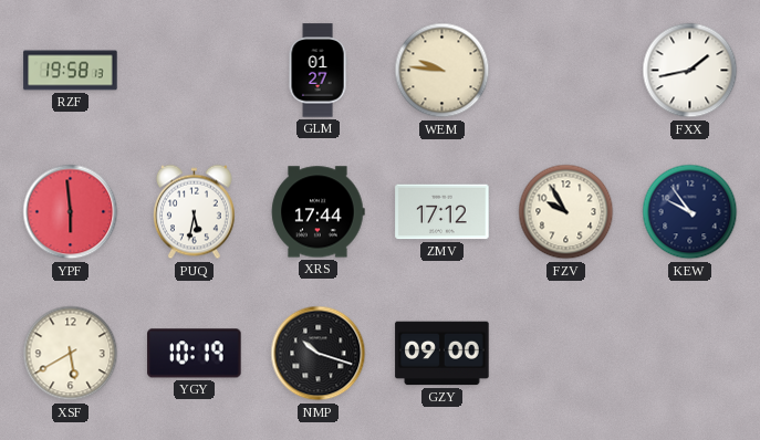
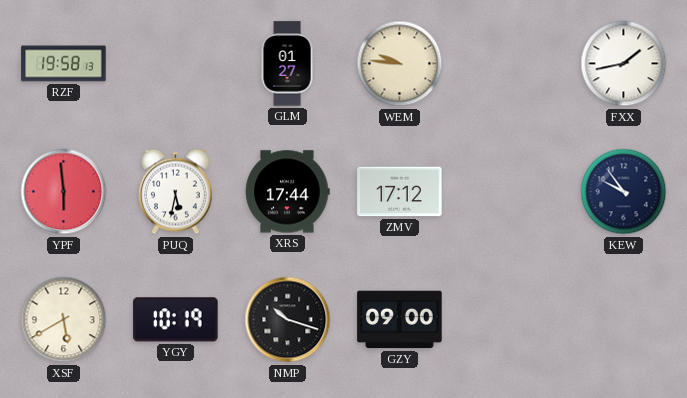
FZV: 9:55 -> none
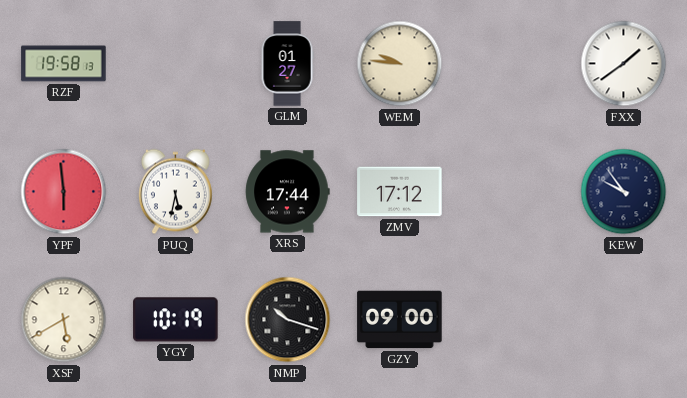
FXX: 1:43 -> 1:39
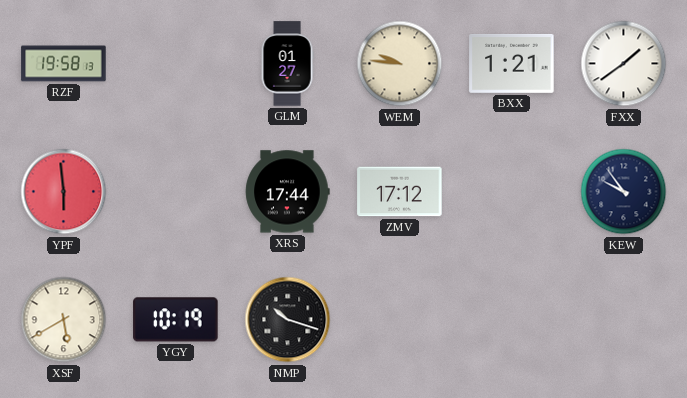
BXX: none -> 1:21
PUQ: 5:32 -> none
GZY: 09:00 -> none
